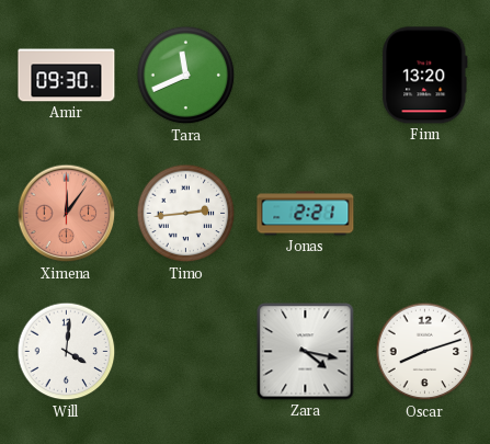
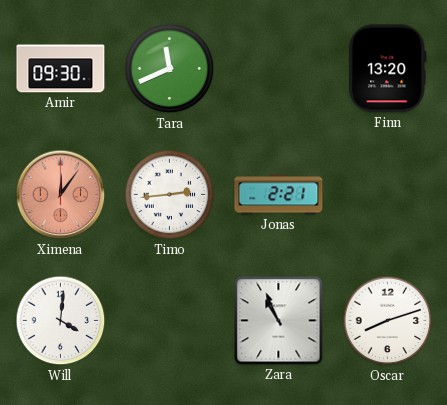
Zara: 4:17 -> 10:56
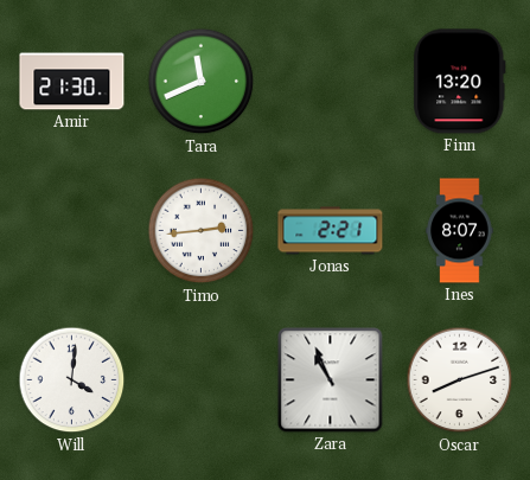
Amir: 09:30 -> 21:30
Ximena: 12:06 -> none
Ines: none -> 8:07
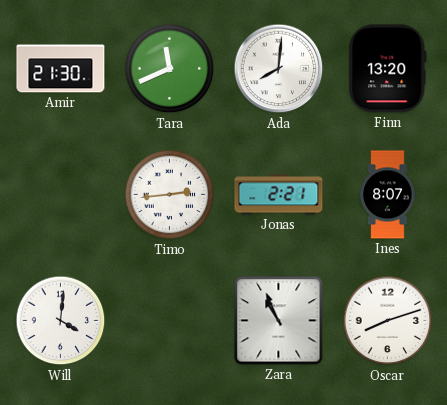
Ada: none -> 8:01
